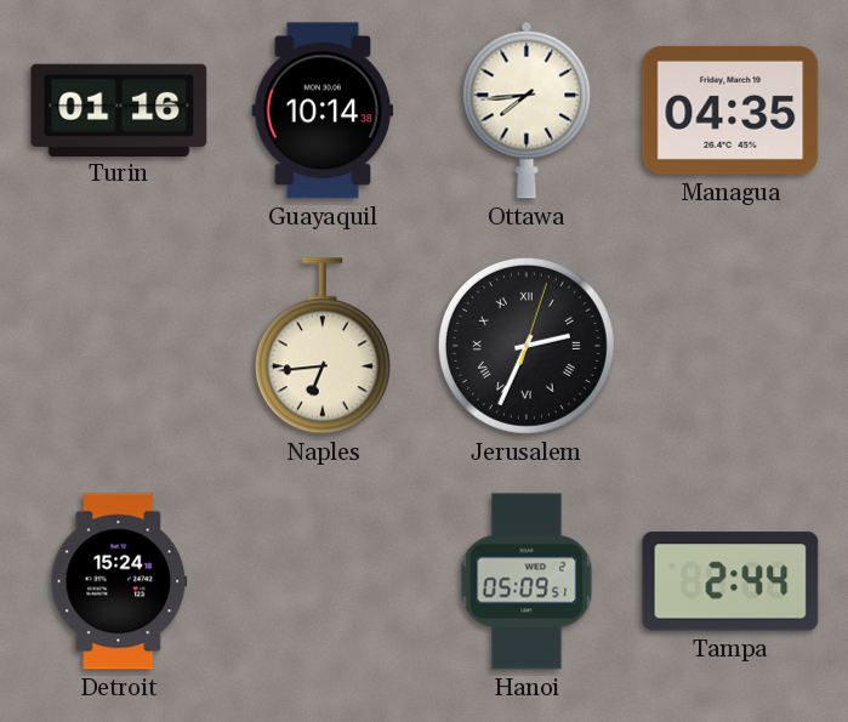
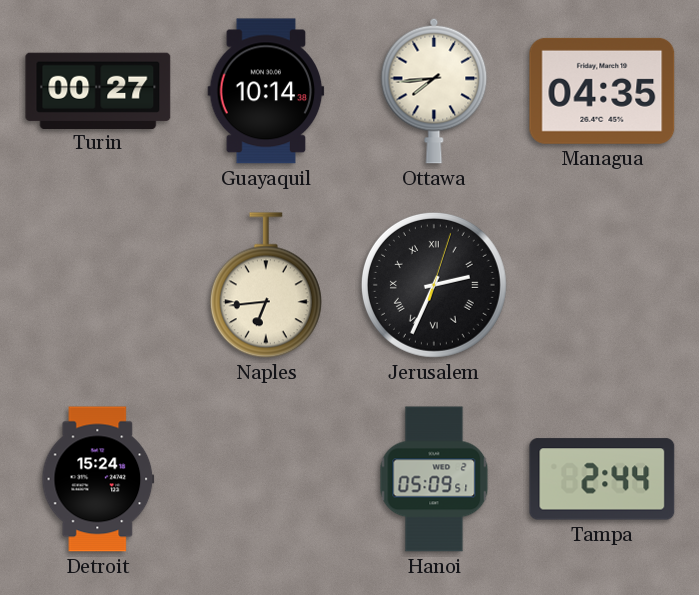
Turin: 01:16 -> 00:27
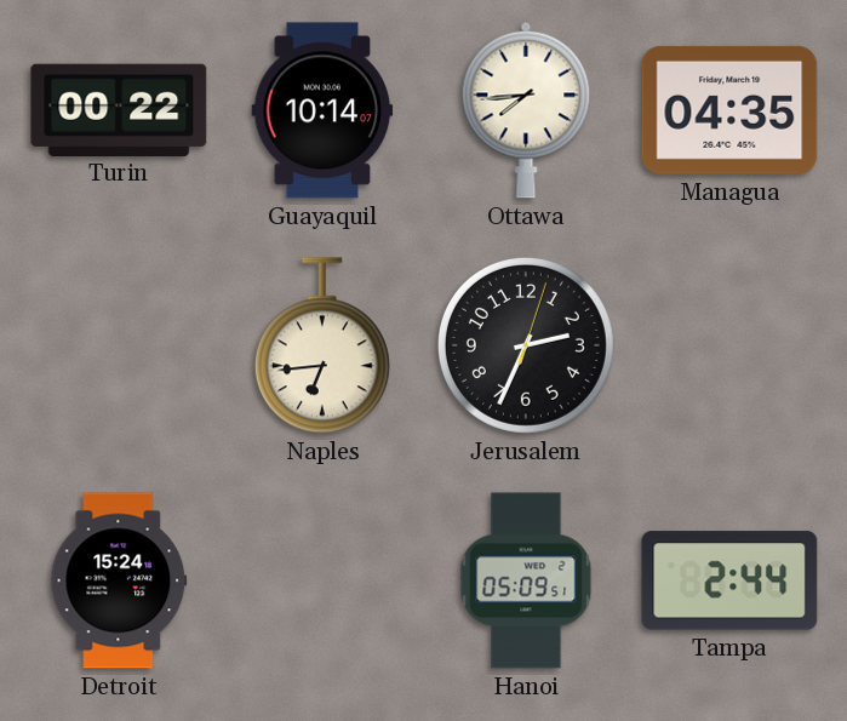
Turin: 00:27 -> 00:22
Guayaquil: 10:14:38 -> 10:14:07
Jerusalem numerals: Roman -> Arabic
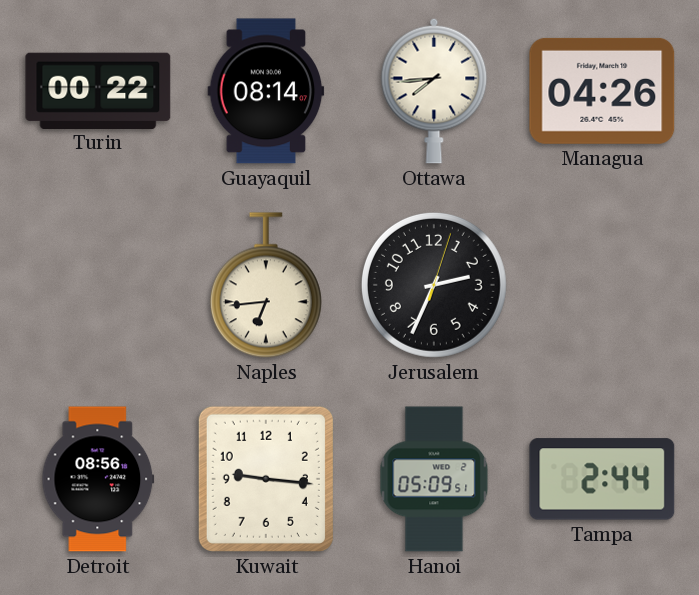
Guayaquil: 10:14 -> 08:14
Managua: 04:35 -> 04:26
Detroit: 15:24 -> 08:56
Kuwait: none -> 9:16
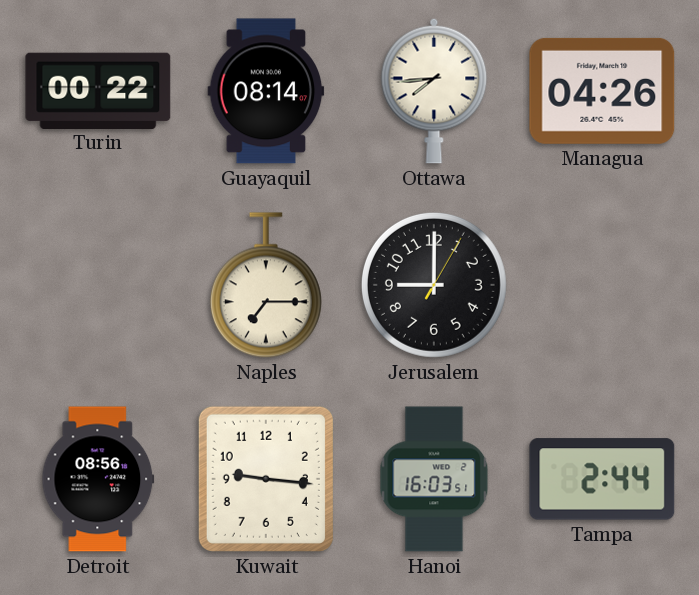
Naples: 6:44 -> 7:15
Jerusalem: 2:34 -> 9:00
Hanoi: 05:09 -> 16:03
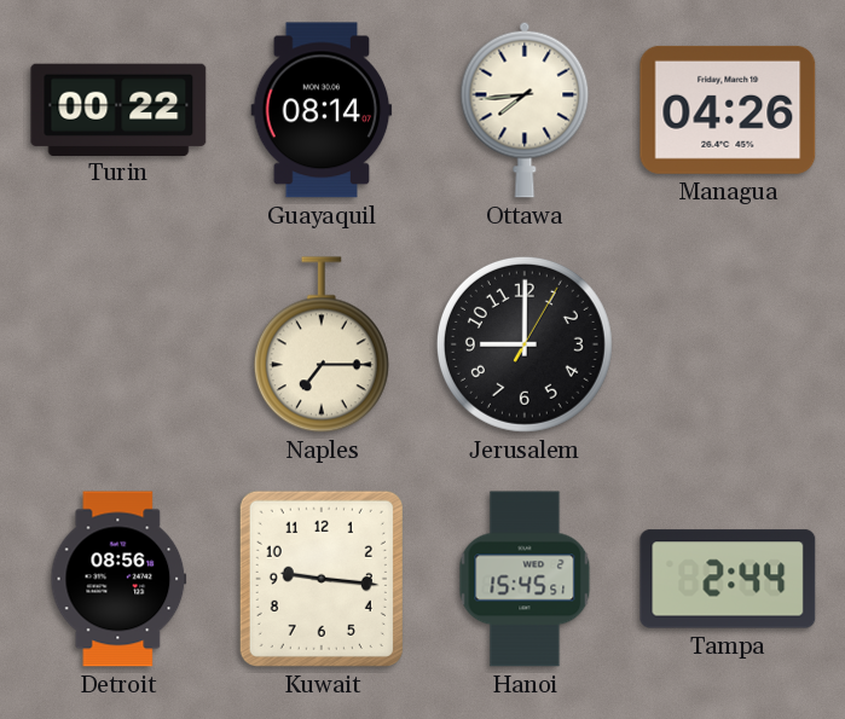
Hanoi: 16:03 -> 15:45
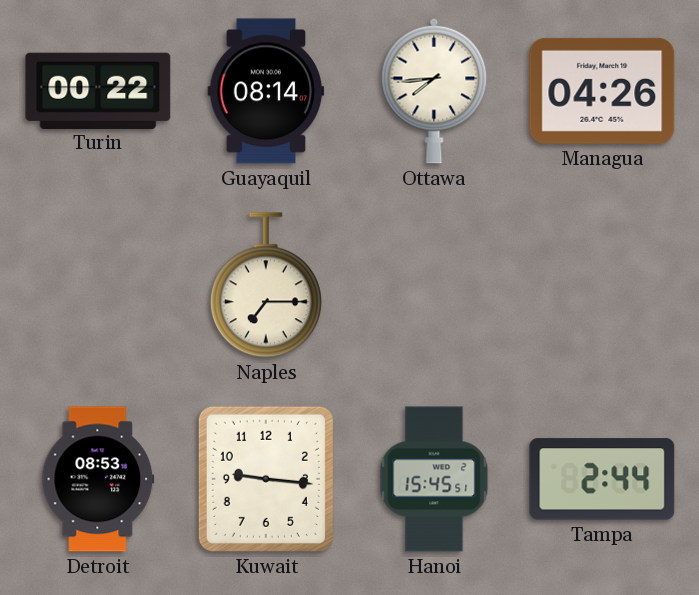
Jerusalem: 9:00 -> none
Detroit: 08:56 -> 08:53
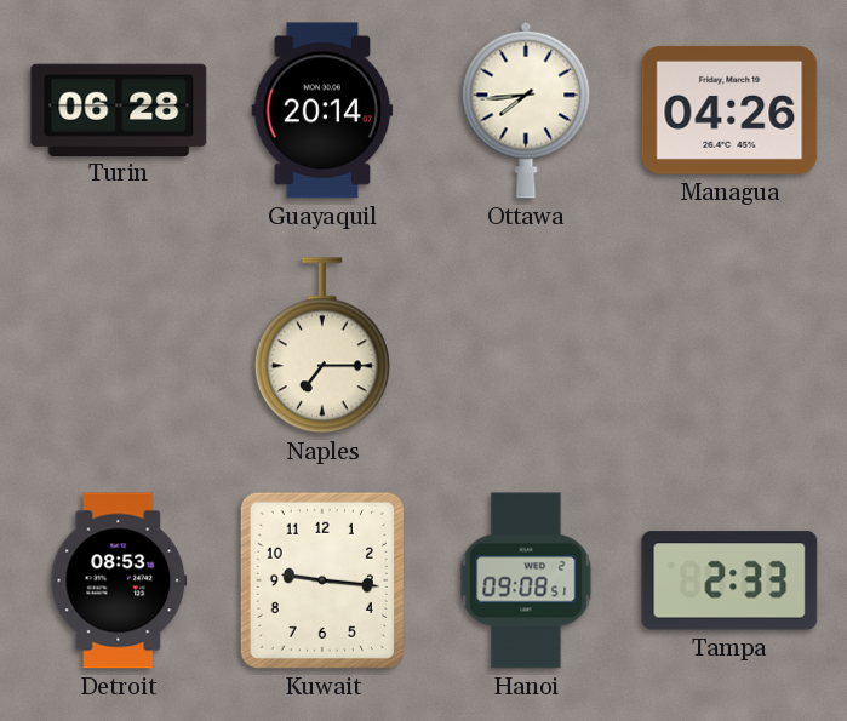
Turin: 00:22 -> 06:28
Guayaquil: 08:14 -> 20:14
Hanoi: 15:45 -> 09:08
Tampa: 2:44 -> 2:33
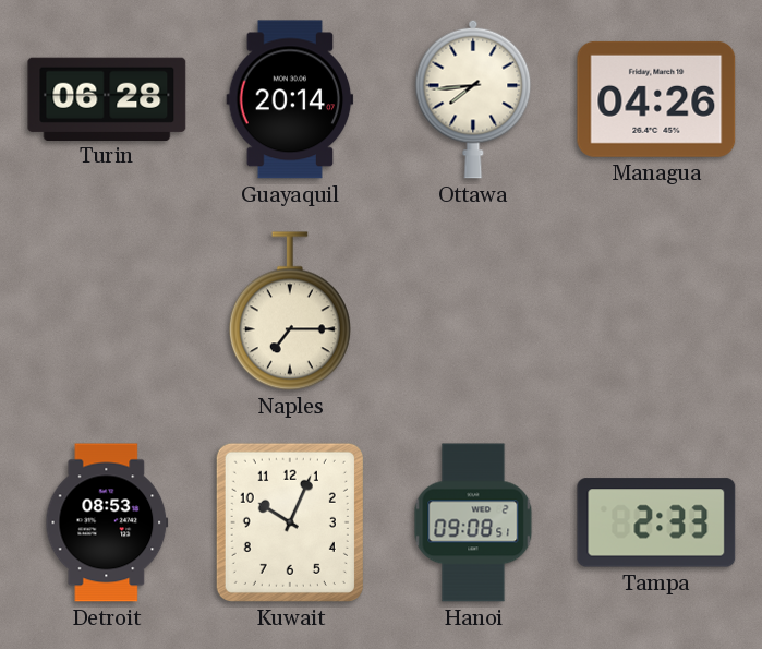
Kuwait: 9:16 -> 10:04
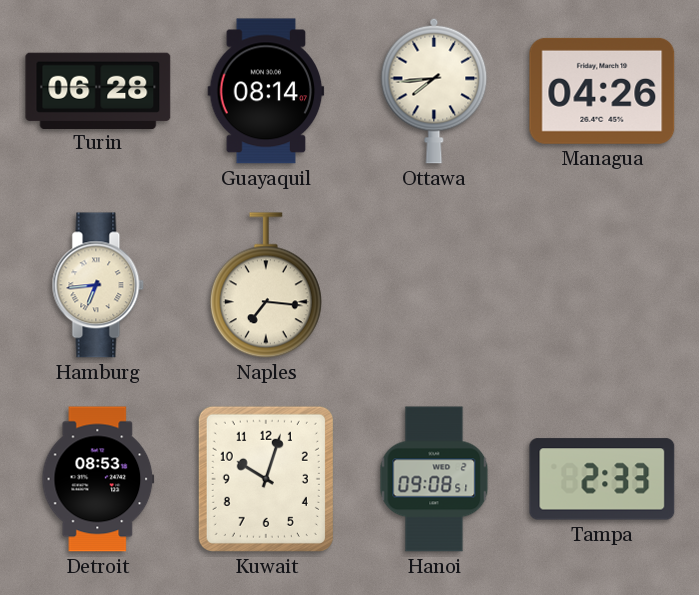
Guayaquil: 20:14 -> 08:14
Hamburg: none -> 6:44
Naples: 7:15 -> 7:16
Kuwait: 10:04 -> 10:03
